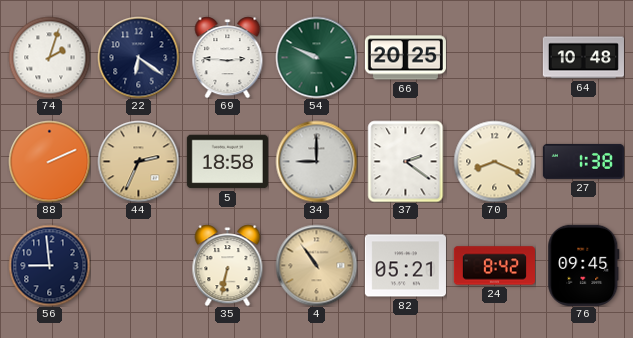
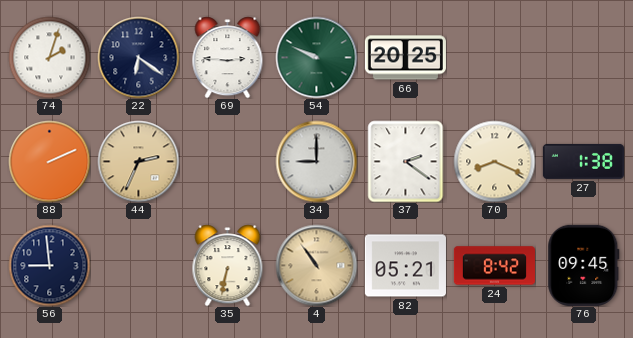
64: 10:48 -> none
5: 18:58 -> none
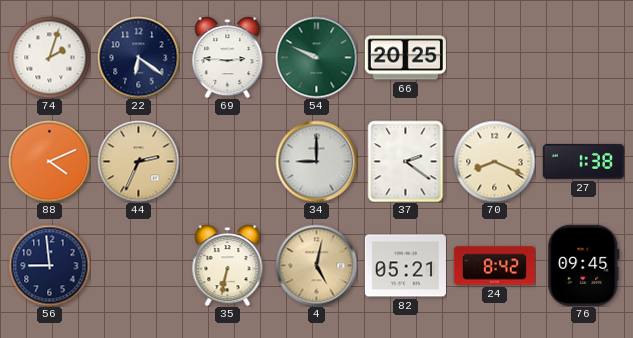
88: 2:11 -> 4:11
4: 10:54 -> 5:02
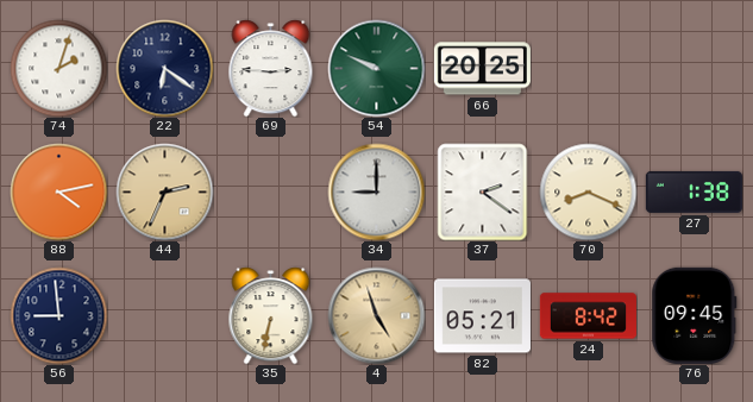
88: 4:11 -> 4:13
4: 5:02 -> 4:57
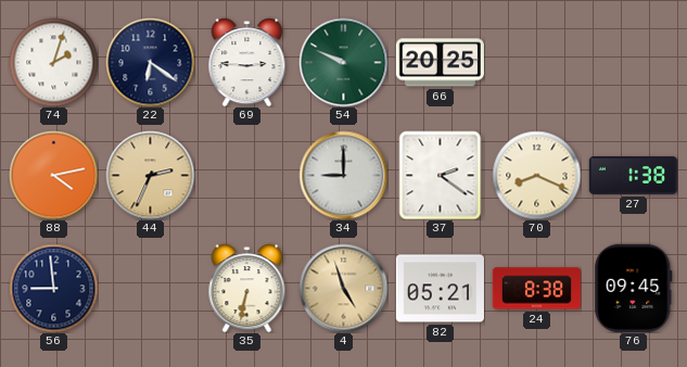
24: 8:42 -> 8:38
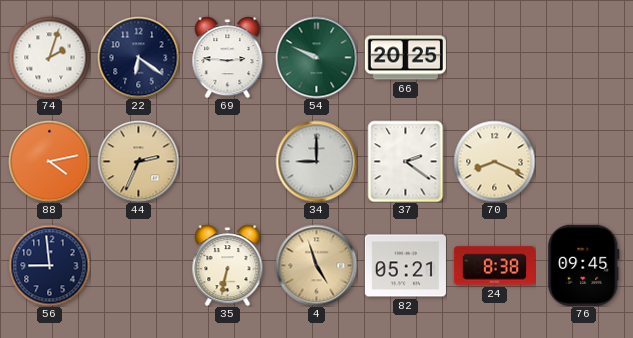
27: 1:38 -> none
